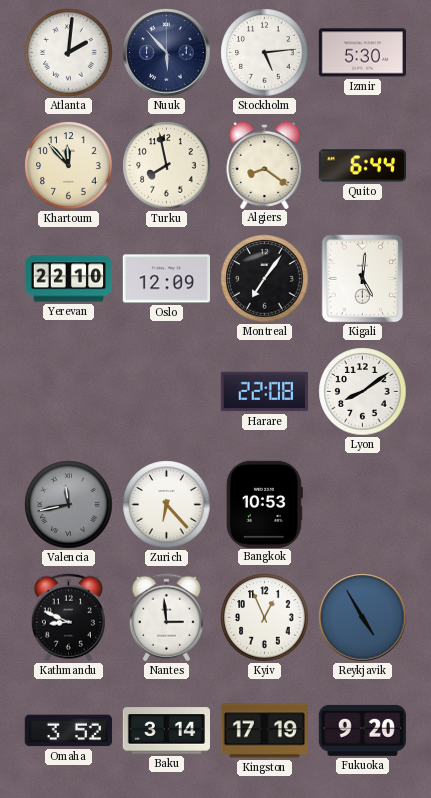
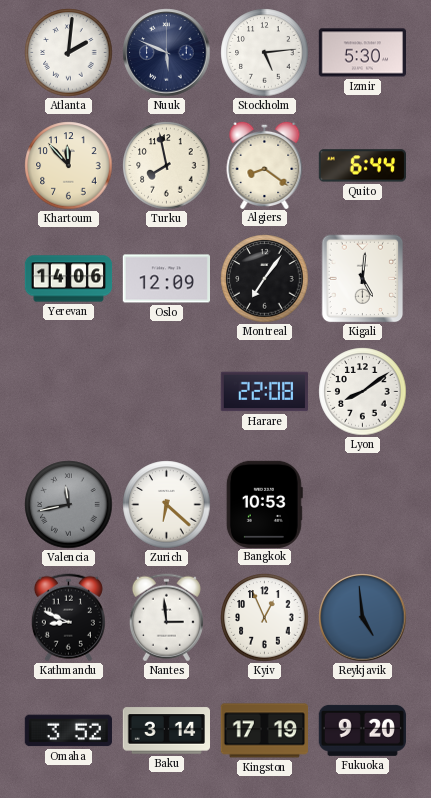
Nuuk: 5:53 -> 5:49
Yerevan: 22:10 -> 14:06
Zurich: 6:23 -> 6:22
Reykjavik: 4:55 -> 4:59
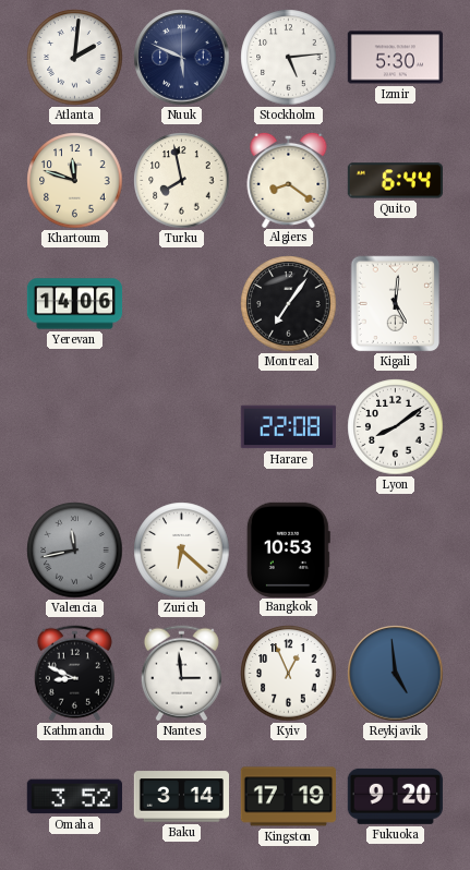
Khartoum: 11:53 -> 11:48
Oslo: 12:09 -> none
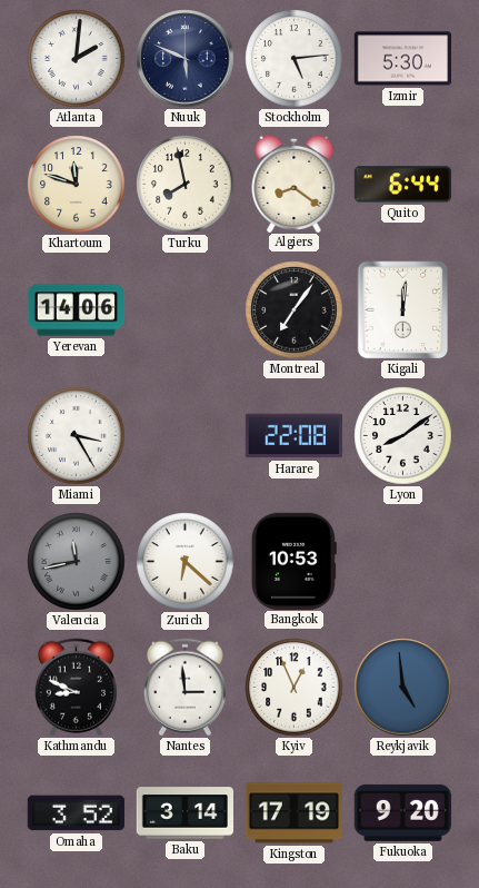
Kigali: 5:01 -> 12:01
Miami: none -> 3:25
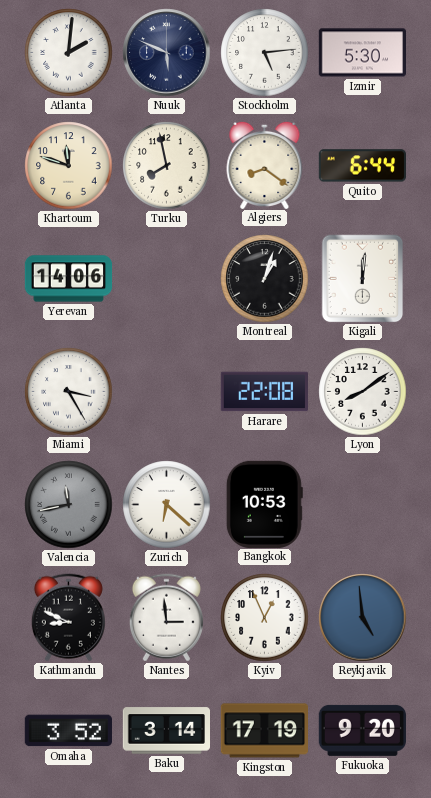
Montreal: 7:06 -> 1:03
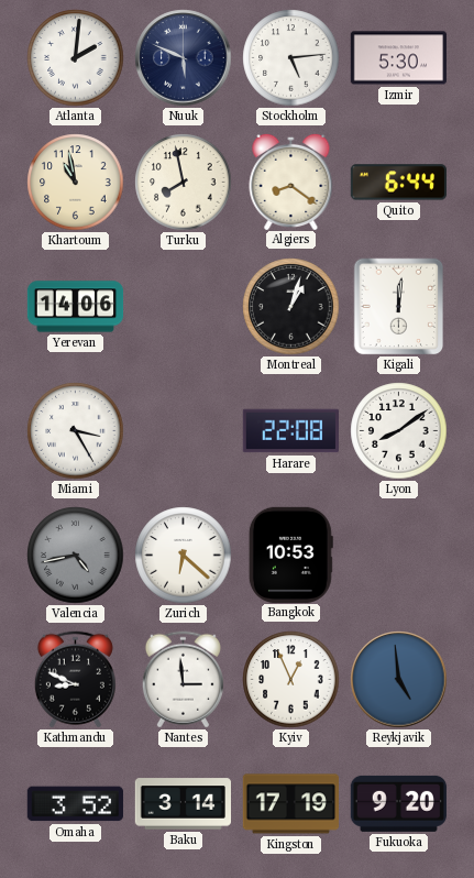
Khartoum: 11:48 -> 10:58
Valencia: 11:43 -> 4:43
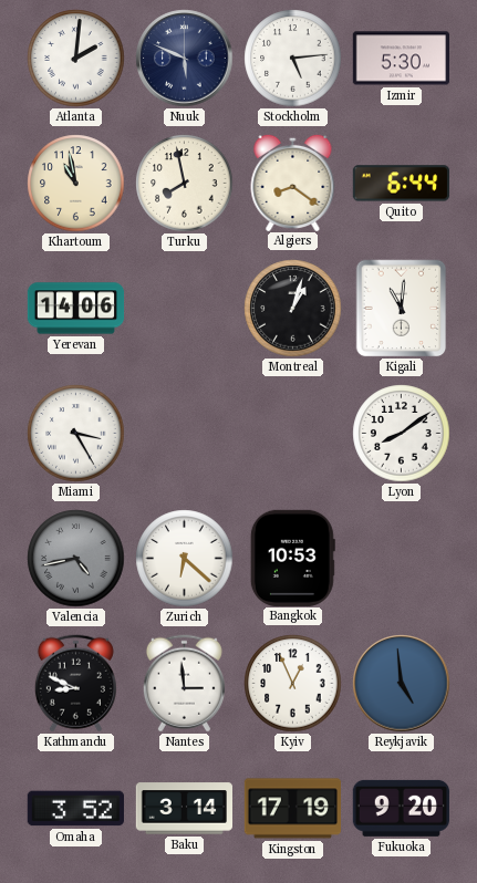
Kigali: 12:01 -> 11:01
Harare: 22:08 -> none
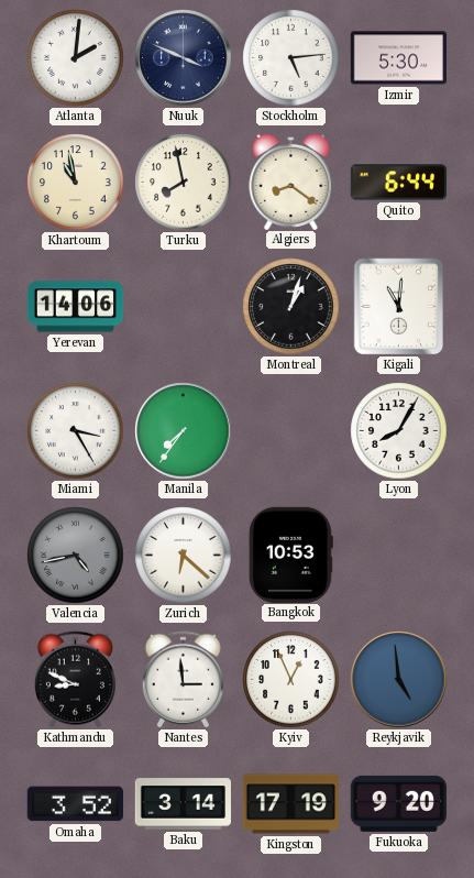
Nuuk: 5:49 -> 3:49
Manila: none -> 7:36
Lyon: 8:09 -> 8:05
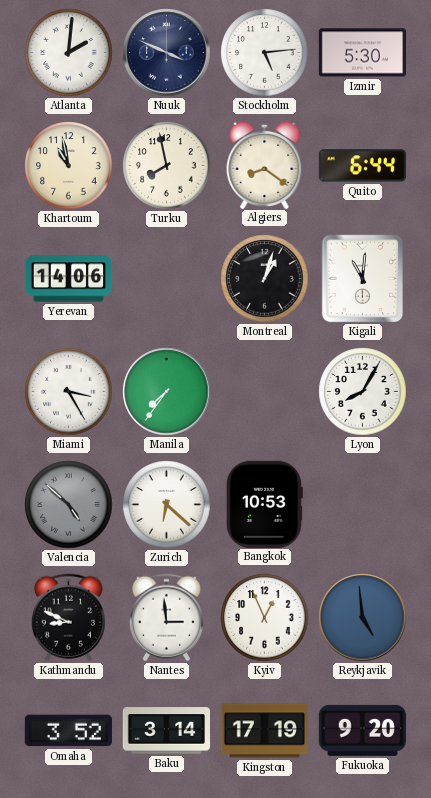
Valencia: 4:43 -> 4:52
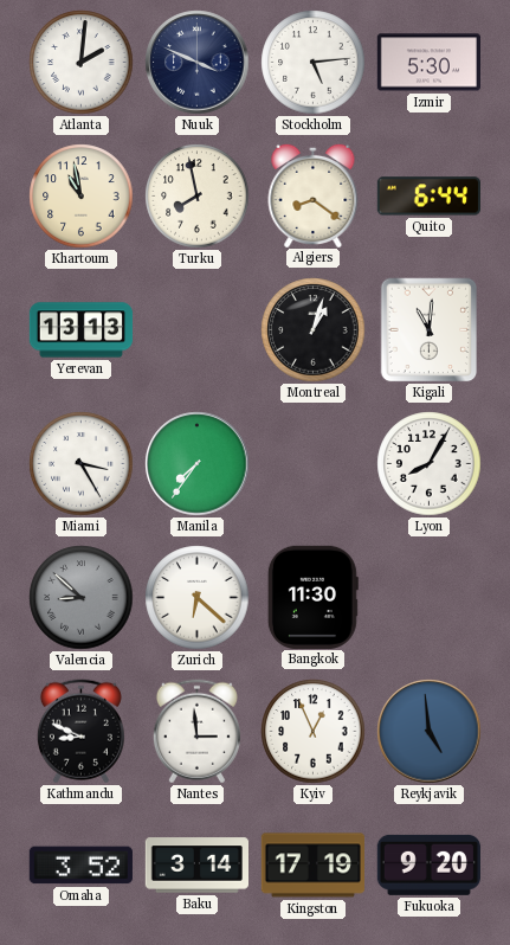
Yerevan: 14:06 -> 13:13
Valencia: 4:52 -> 8:52
Bangkok: 10:53 -> 11:30
